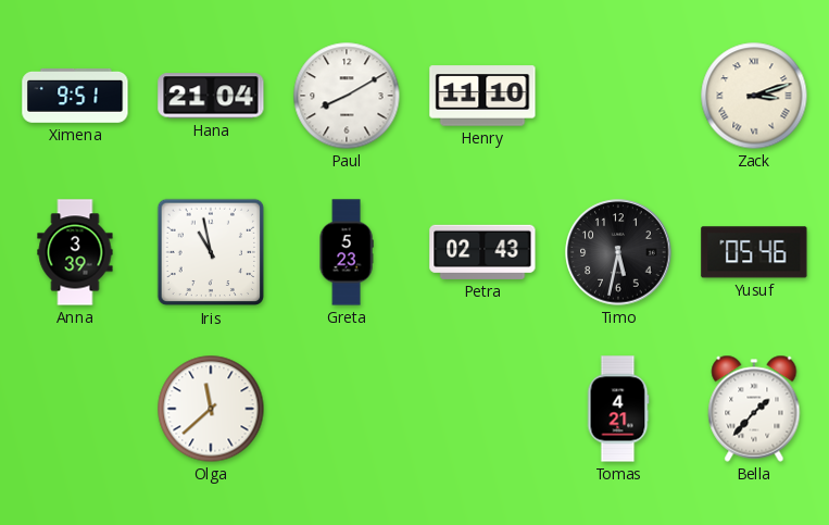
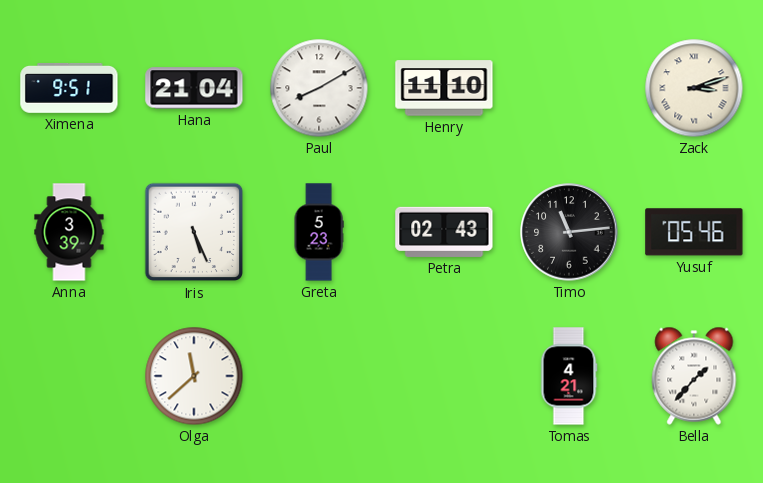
Iris: 10:58 -> 5:26
Timo: 5:32 -> 11:14
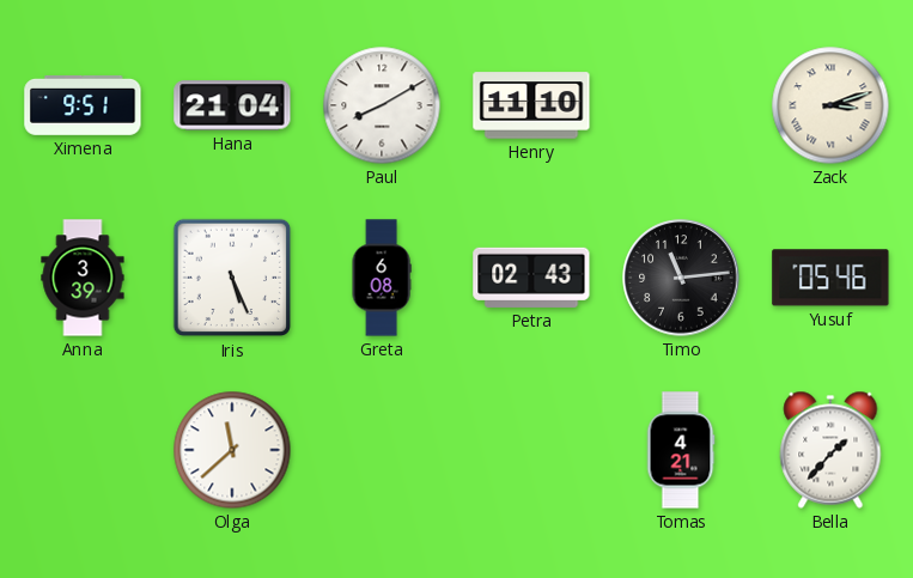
Greta: 5:23 -> 6:08
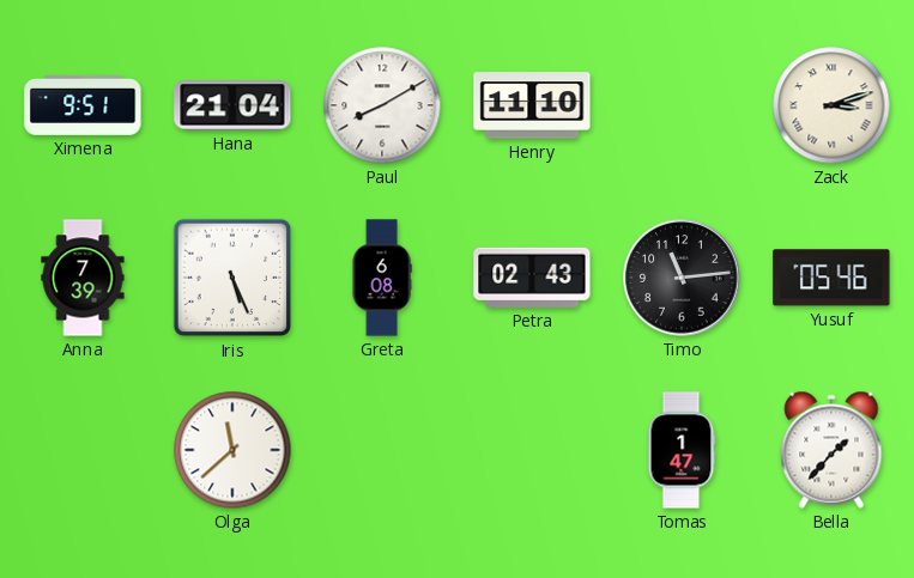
Anna: 3:39 -> 7:39
Tomas: 4:21 -> 1:47
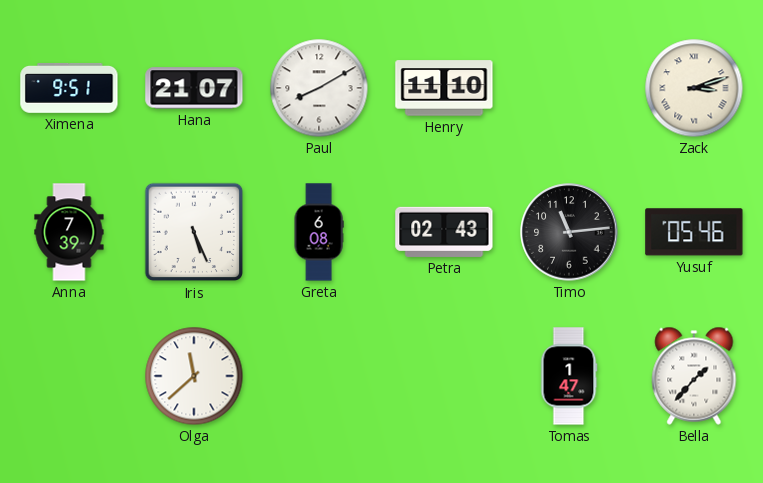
Hana: 21:04 -> 21:07
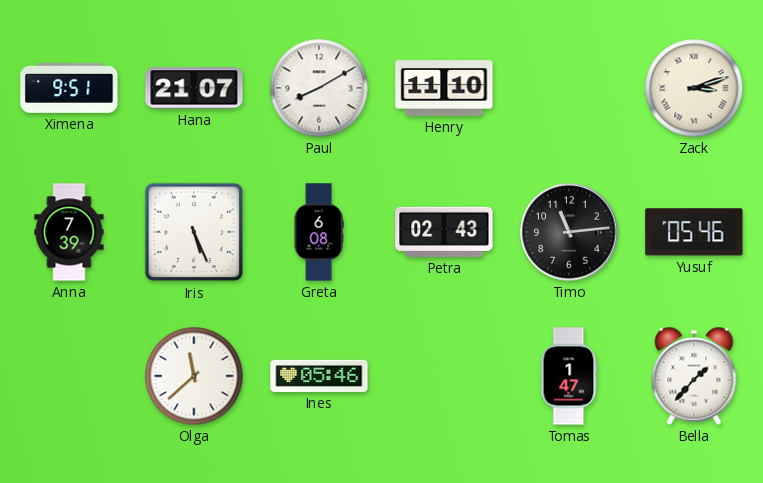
Ines: none -> 05:46
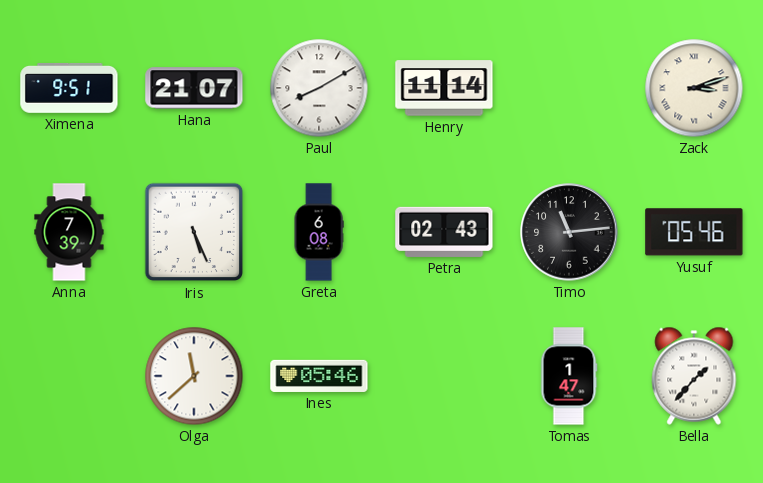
Henry: 11:10 -> 11:14
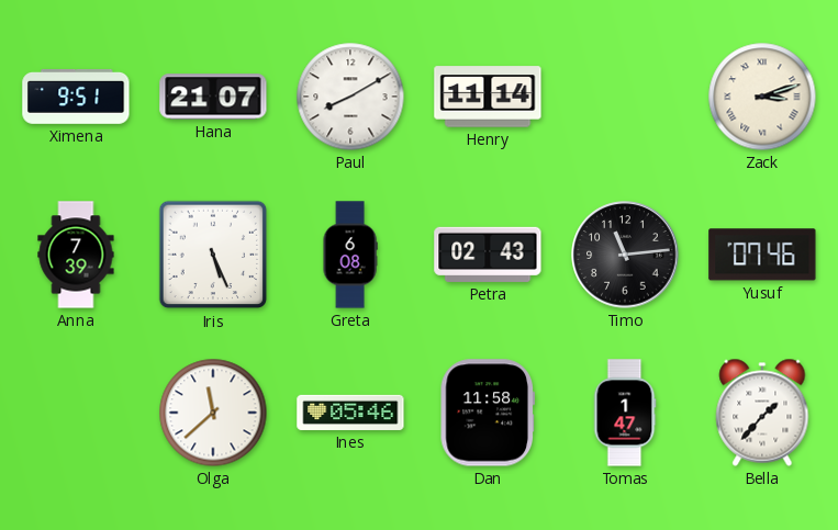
Yusuf: 05:46 -> 07:46
Dan: none -> 11:58
